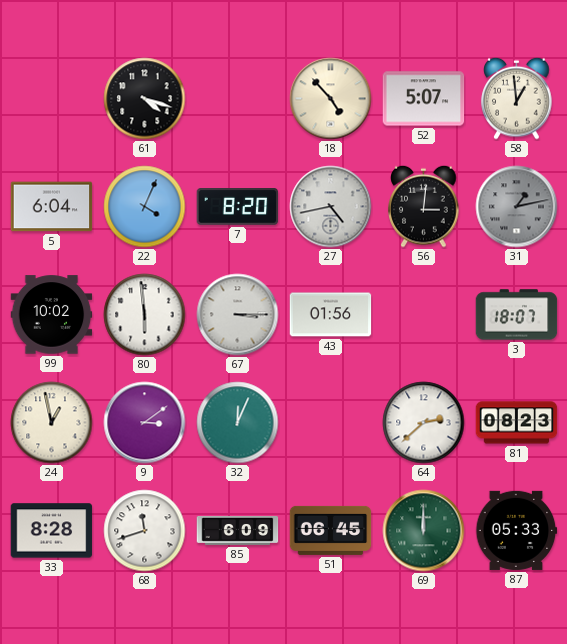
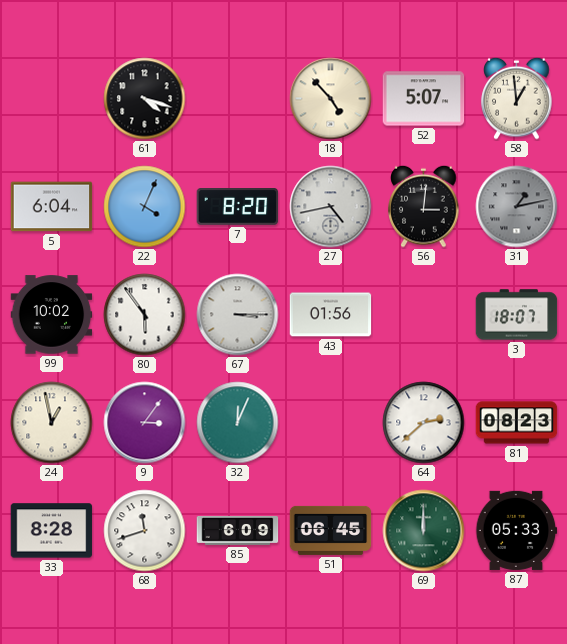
80: 5:59 -> 5:54
9: 3:09 -> 3:06
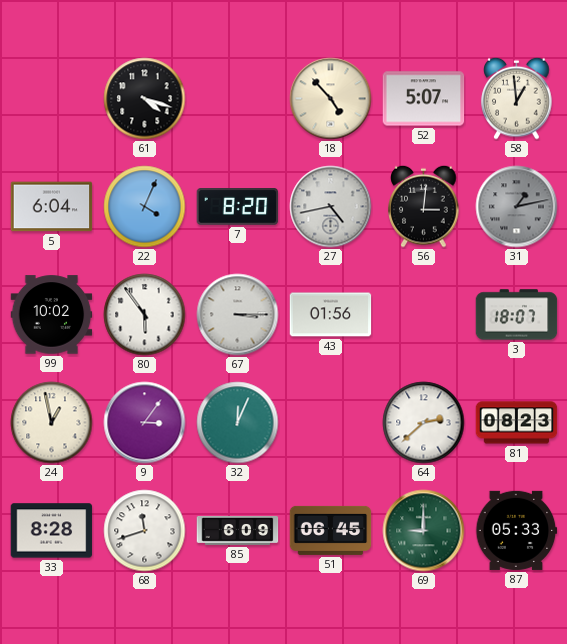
69: 12:00 -> 9:00
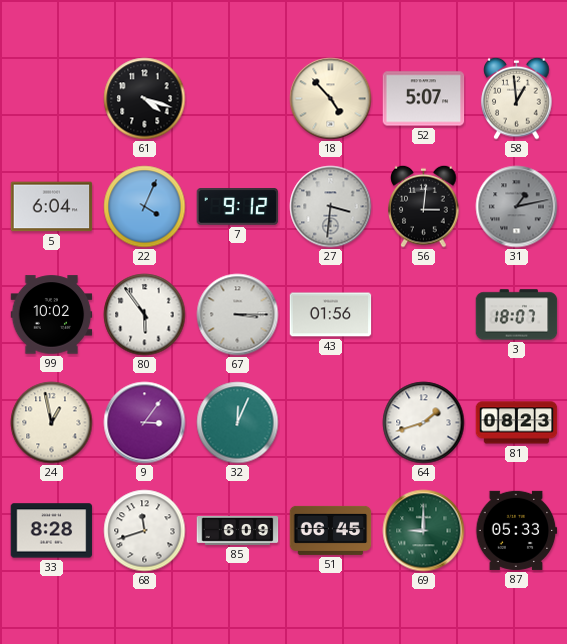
7: 8:20 -> 9:12
27: 4:43 -> 3:31
64: 2:38 -> 1:42
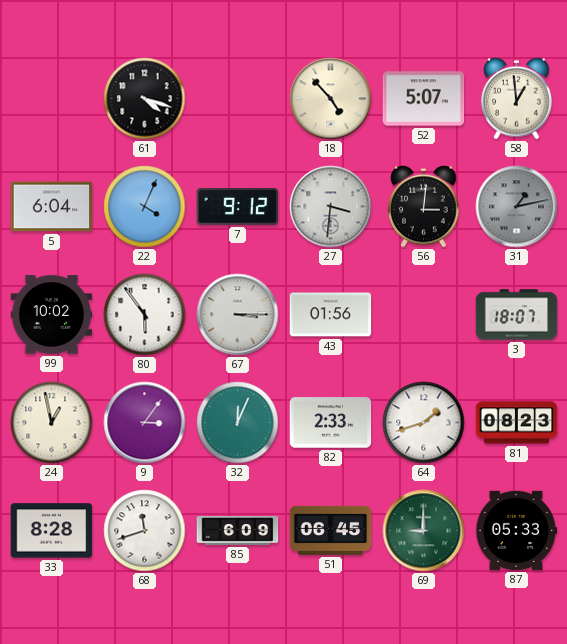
82: none -> 2:33
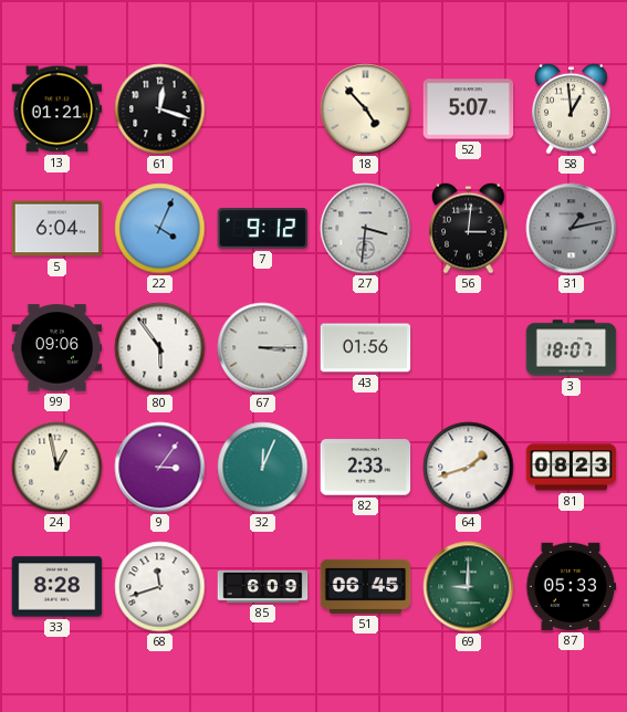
13: none -> 01:21
61: 4:18 -> 12:18
99: 10:02 -> 09:06
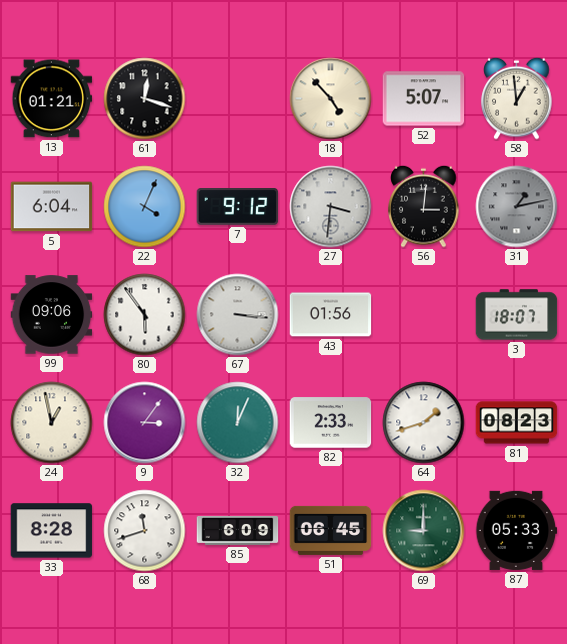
67: 3:15 -> 3:16
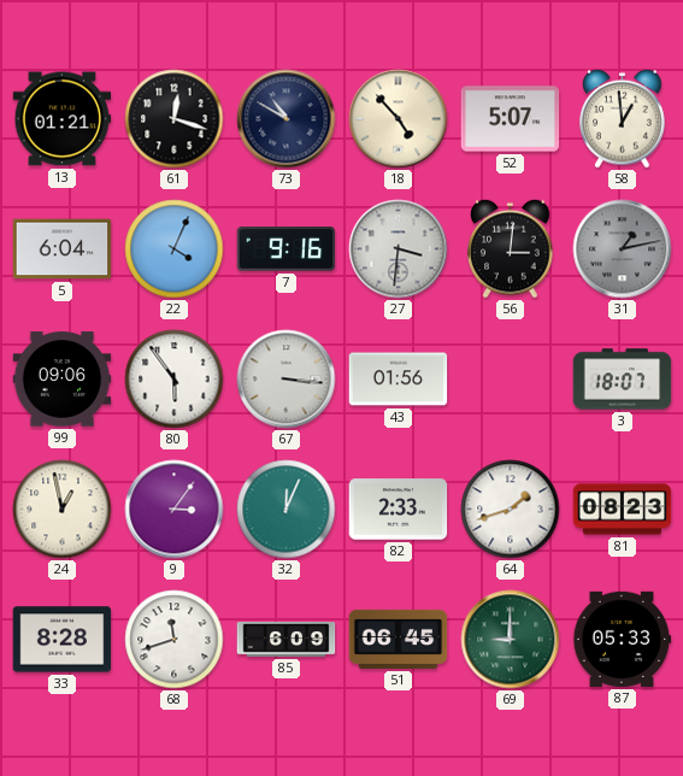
73: none -> 10:50
7: 9:12 -> 9:16
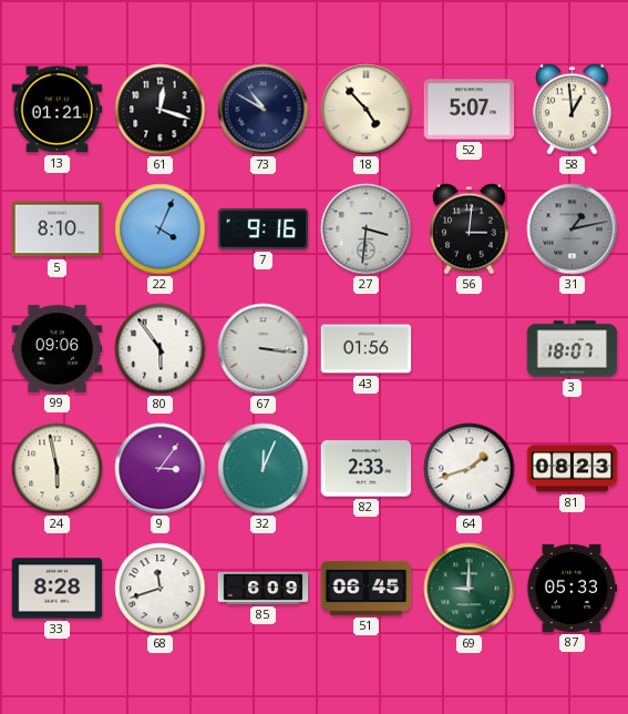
5: 6:04 -> 8:10
24: 12:58 -> 5:58
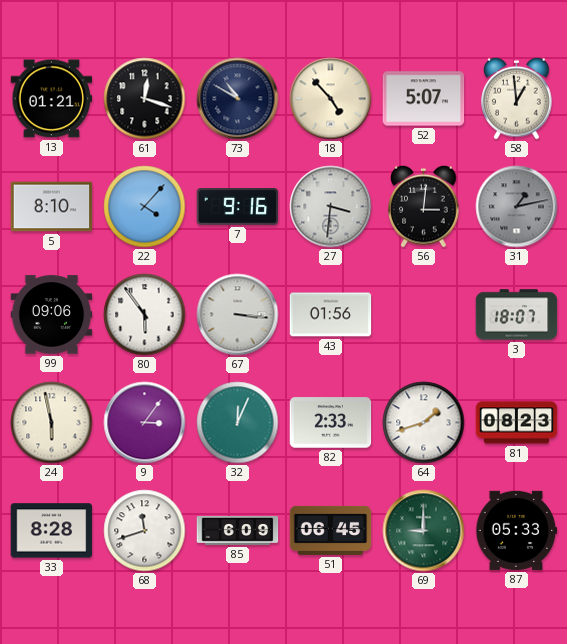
22: 4:04 -> 4:07
